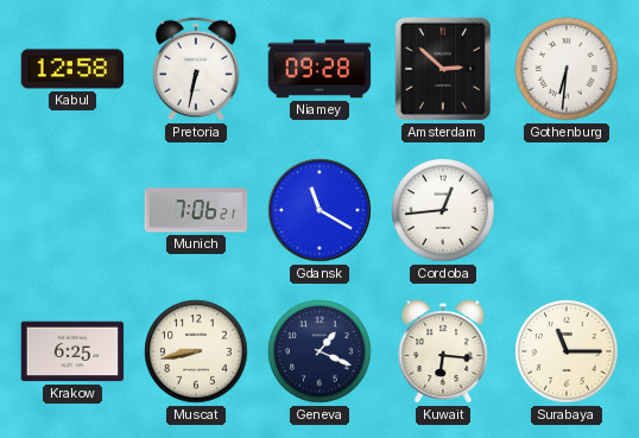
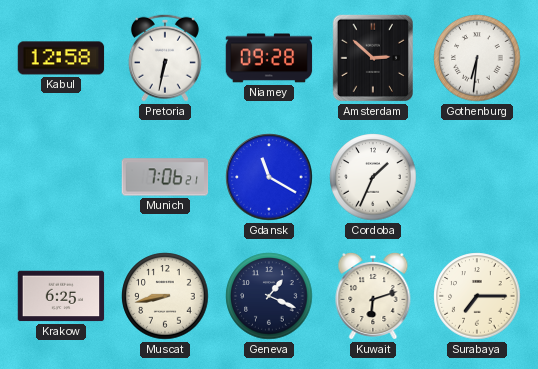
Cordoba: 12:44 -> 1:34
Kuwait: 6:16 -> 6:12
Surabaya: 11:15 -> 7:15
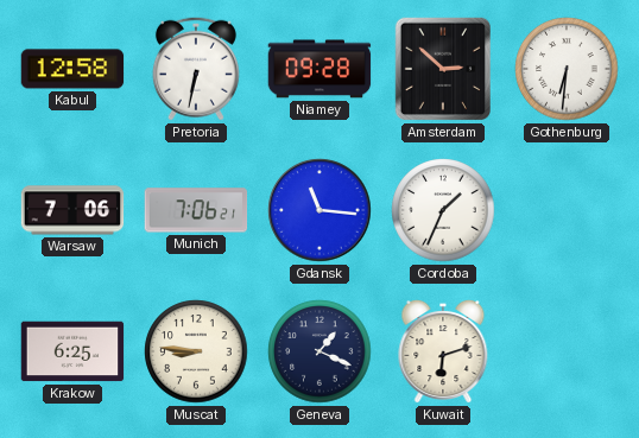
Warsaw: none -> 7:06
Gdansk: 11:20 -> 11:16
Muscat: 8:43 -> 8:46
Surabaya: 7:15 -> none
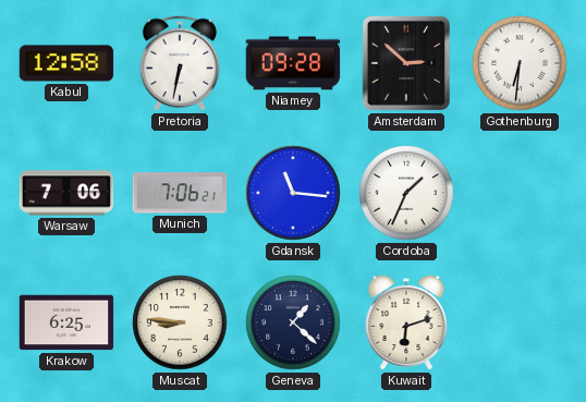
Geneva: 1:19 -> 1:22
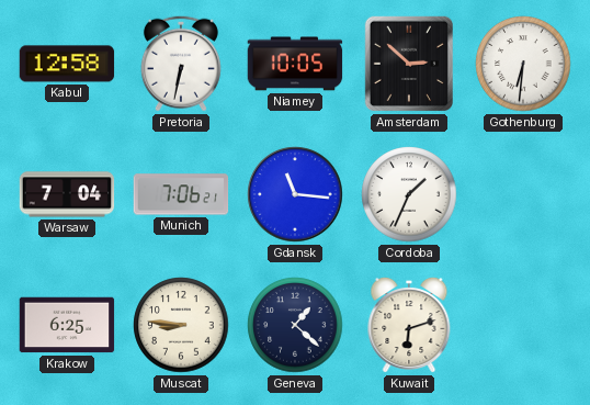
Niamey: 09:28 -> 10:05
Warsaw: 7:06 -> 7:04
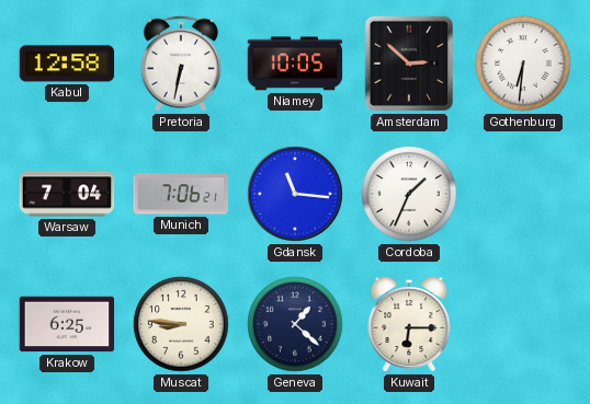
Kuwait: 6:12 -> 6:15
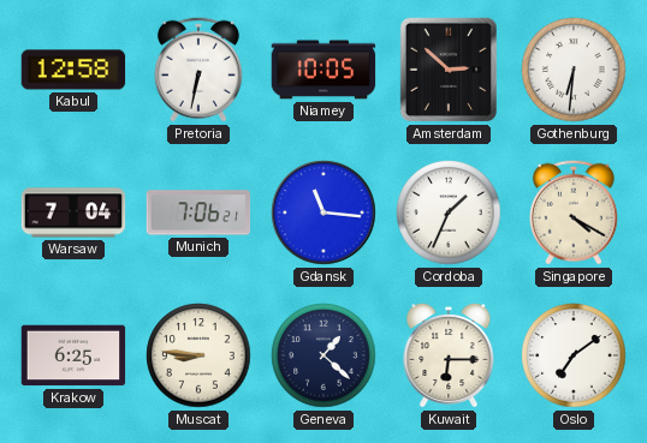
Singapore: none -> 4:20
Oslo: none -> 7:09
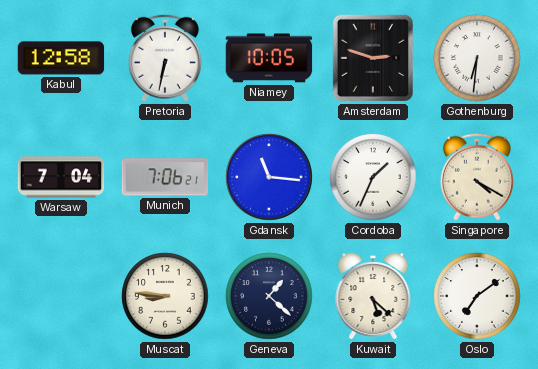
Amsterdam: 2:52 -> 2:48
Krakow: 6:25 -> none
Kuwait: 6:15 -> 5:22
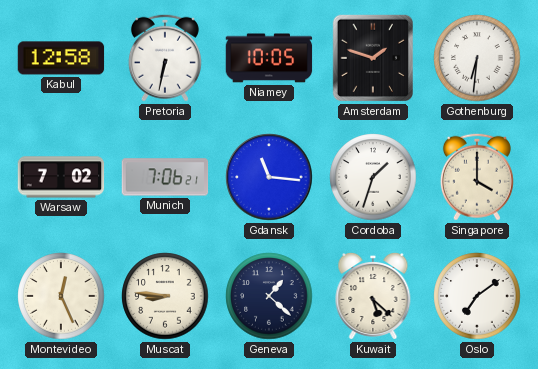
Amsterdam: 2:48 -> 1:48
Warsaw: 7:04 -> 7:02
Cordoba: 1:34 -> 1:33
Singapore: 4:20 -> 4:00
Montevideo: none -> 12:26
